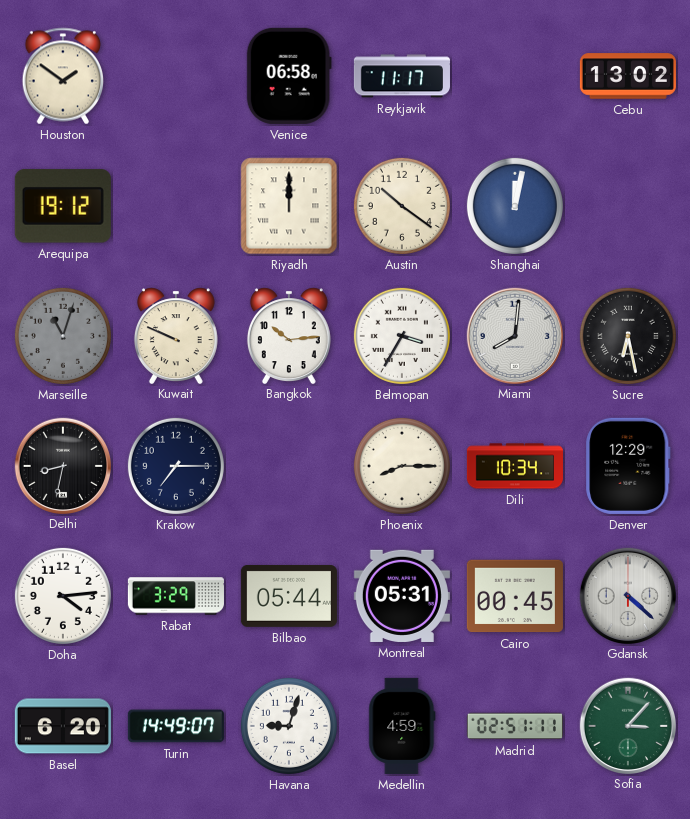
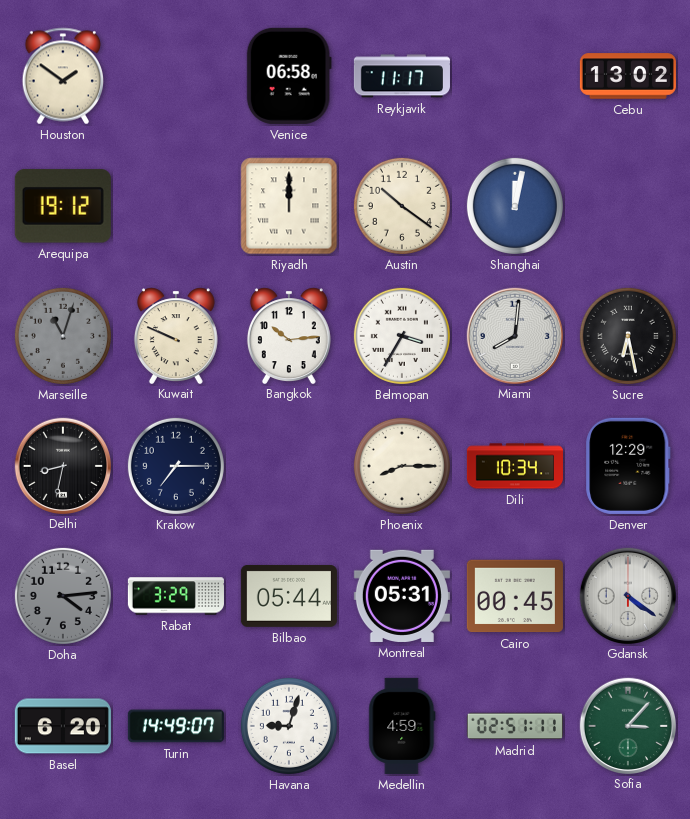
Doha dial: white -> grey
Gdansk: 4:22 -> 4:21
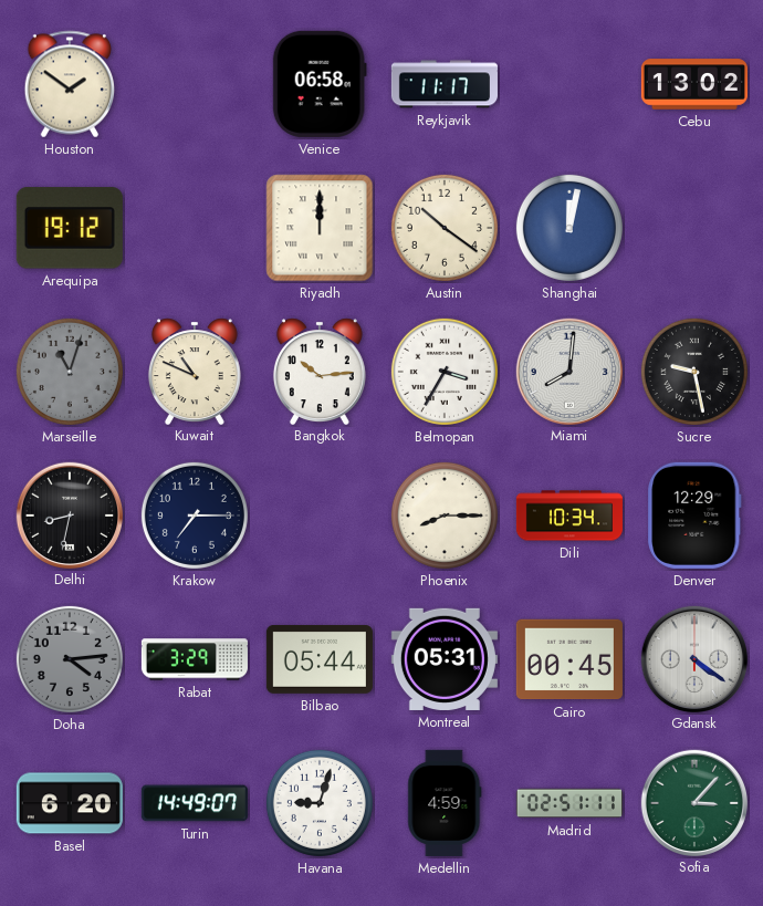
Kuwait: 9:49 -> 10:49
Sucre: 6:28 -> 9:28
